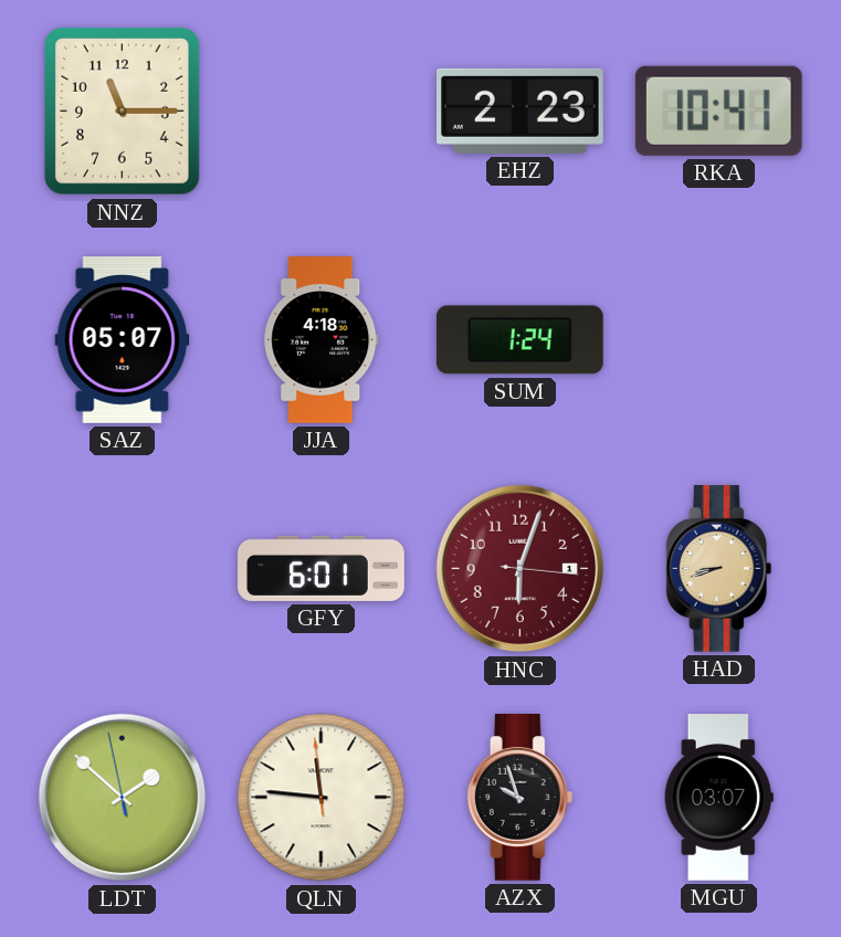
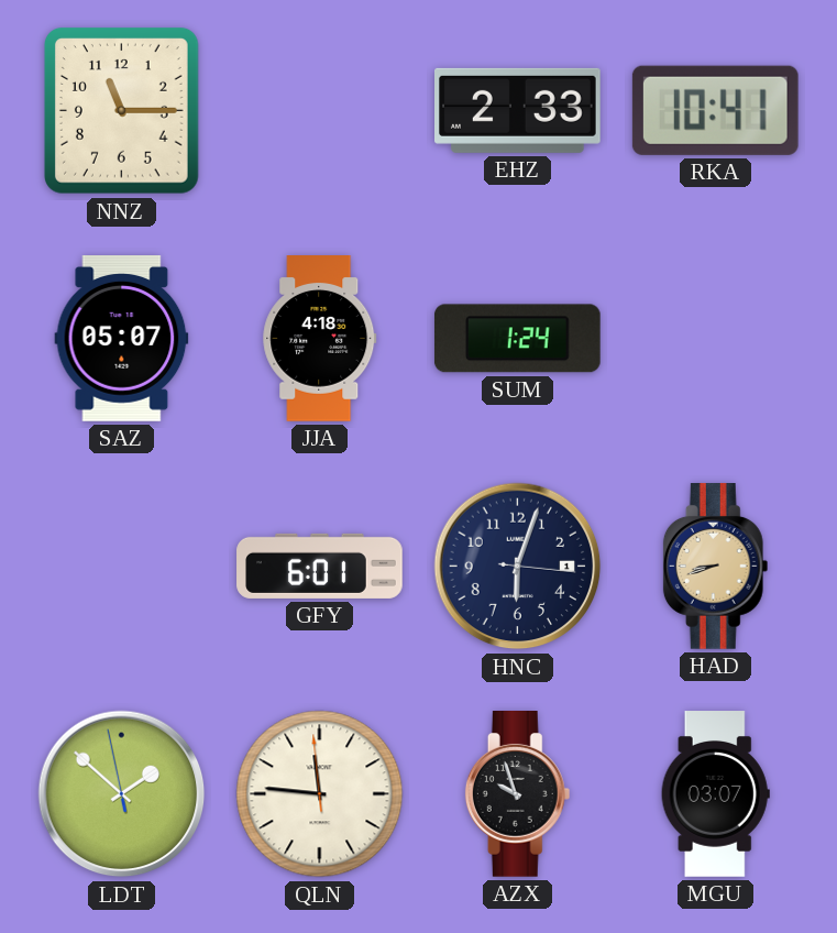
EHZ: 2:23 -> 2:33
HNC dial: burgundy -> navy
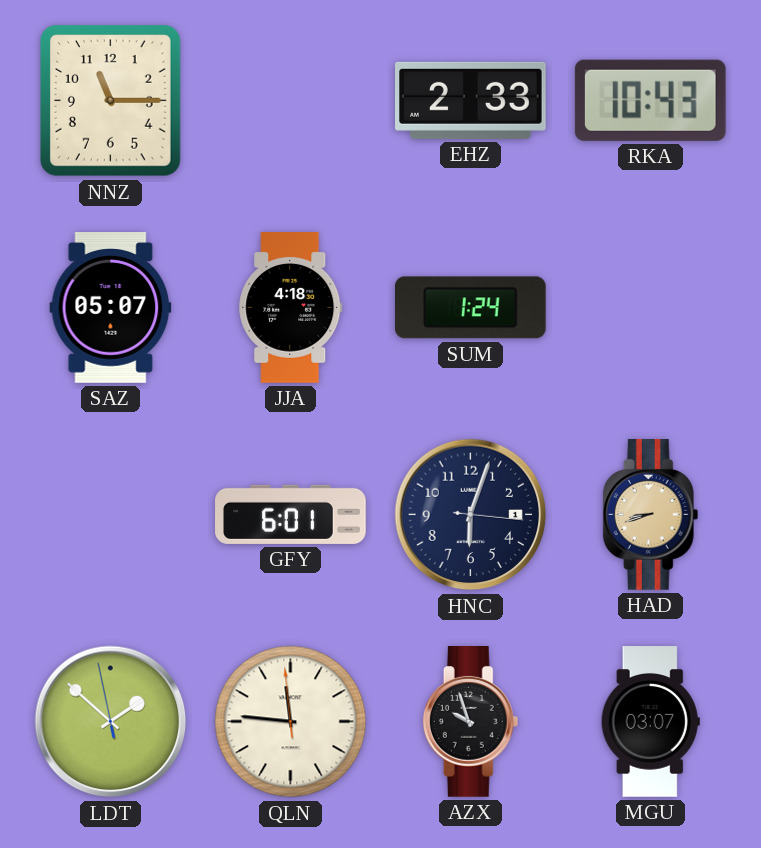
RKA: 10:41 -> 10:43
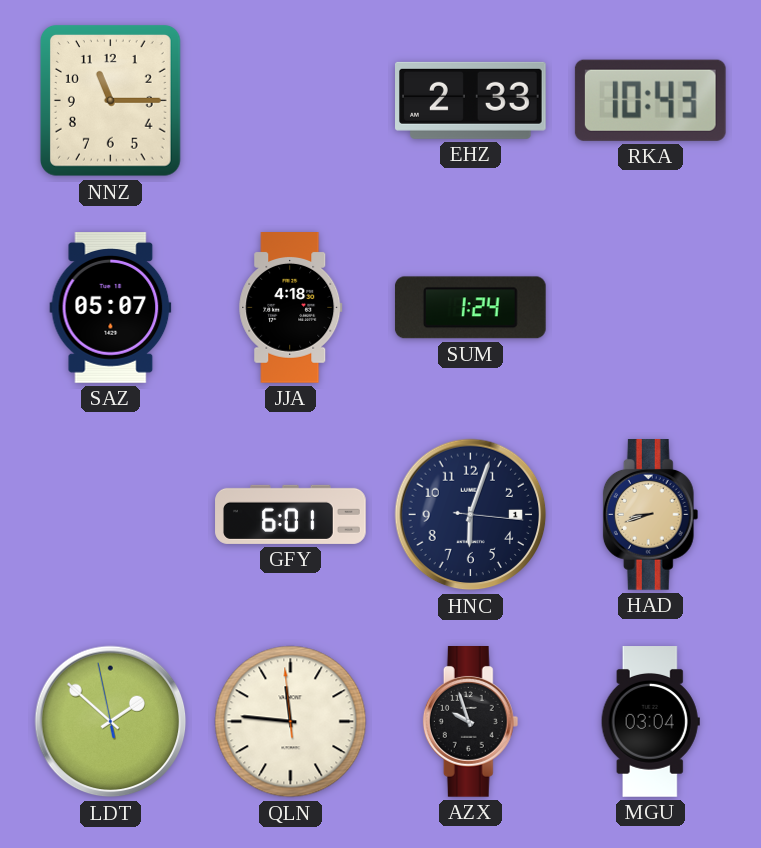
MGU: 03:07 -> 03:04
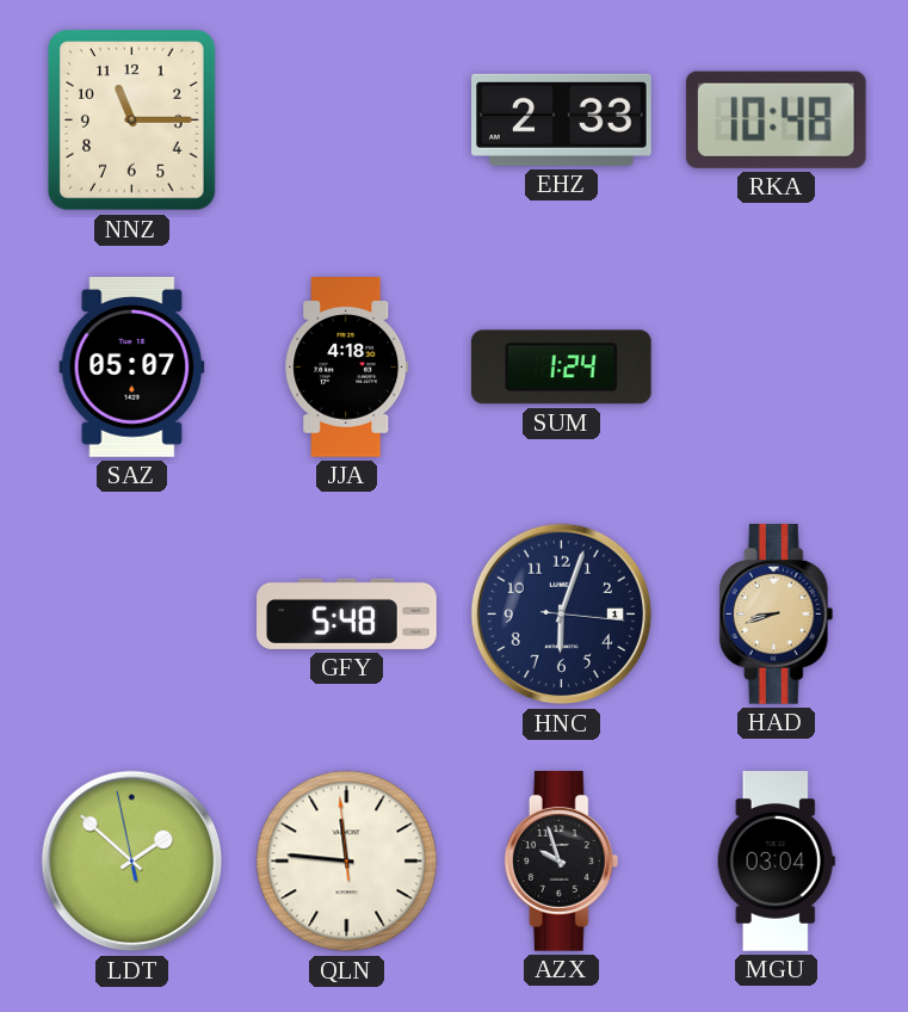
RKA: 10:43 -> 10:48
GFY: 6:01 -> 5:48
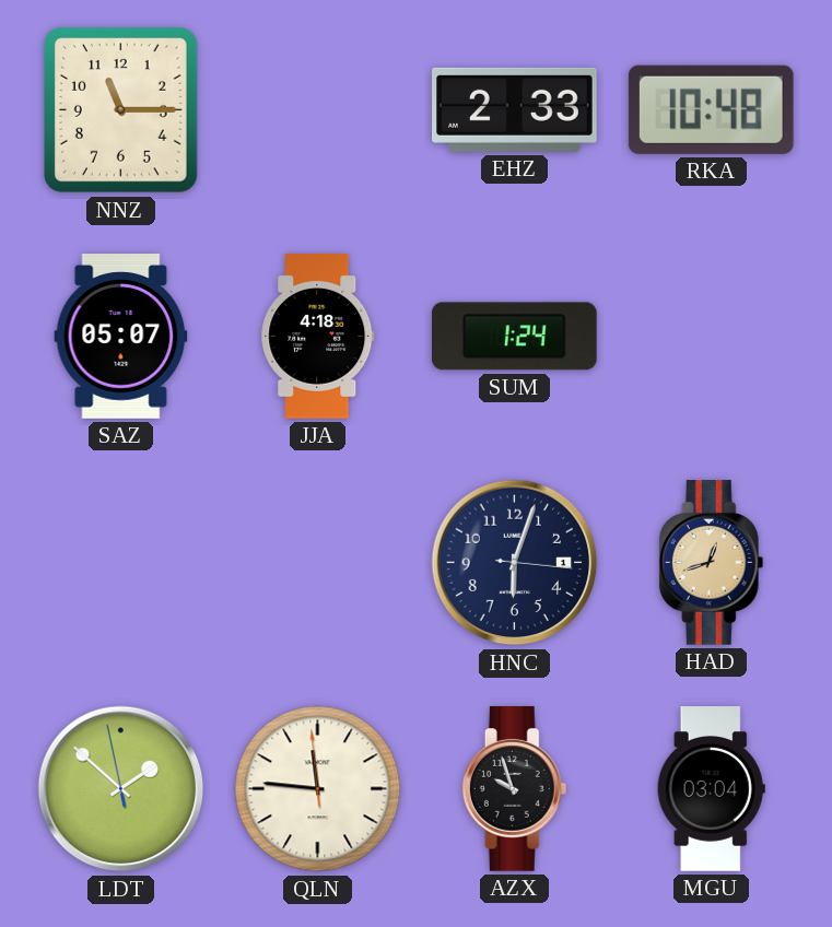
GFY: 5:48 -> none
HAD: 8:42 -> 12:42
